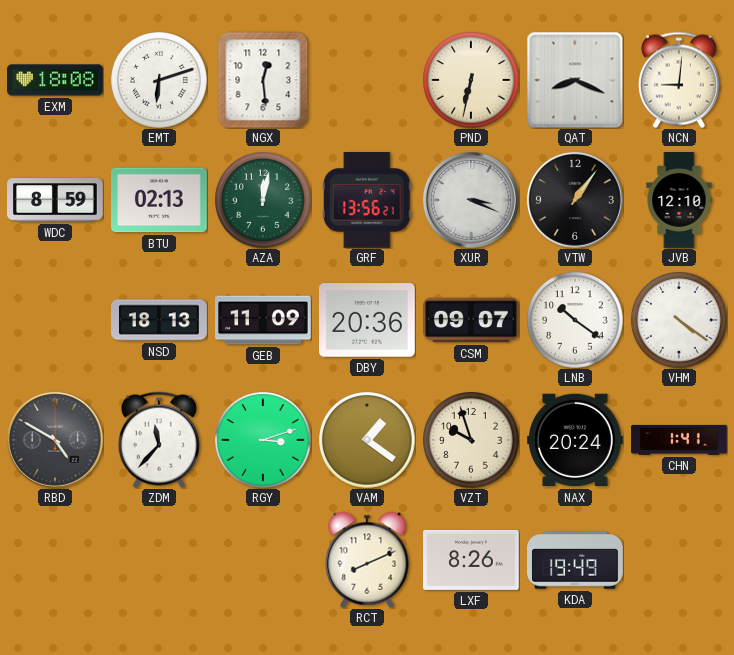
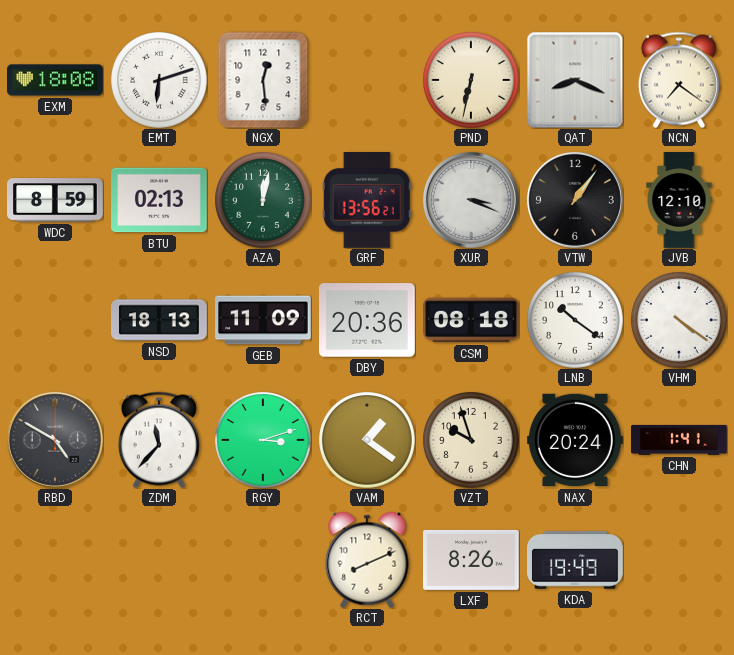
NCN: 9:01 -> 7:21
CSM: 09:07 -> 08:18
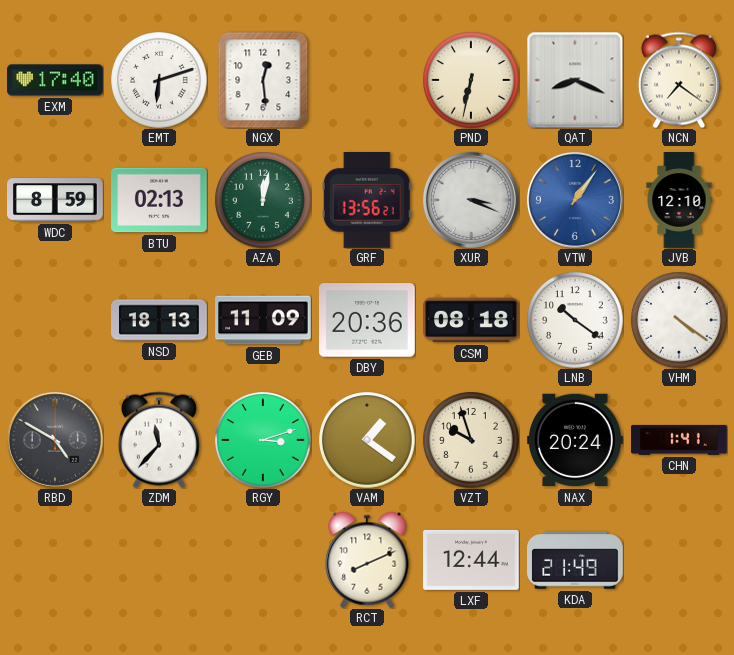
EXM: 18:08 -> 17:40
VTW dial: black -> blue
LXF: 8:26 -> 12:44
KDA: 19:49 -> 21:49
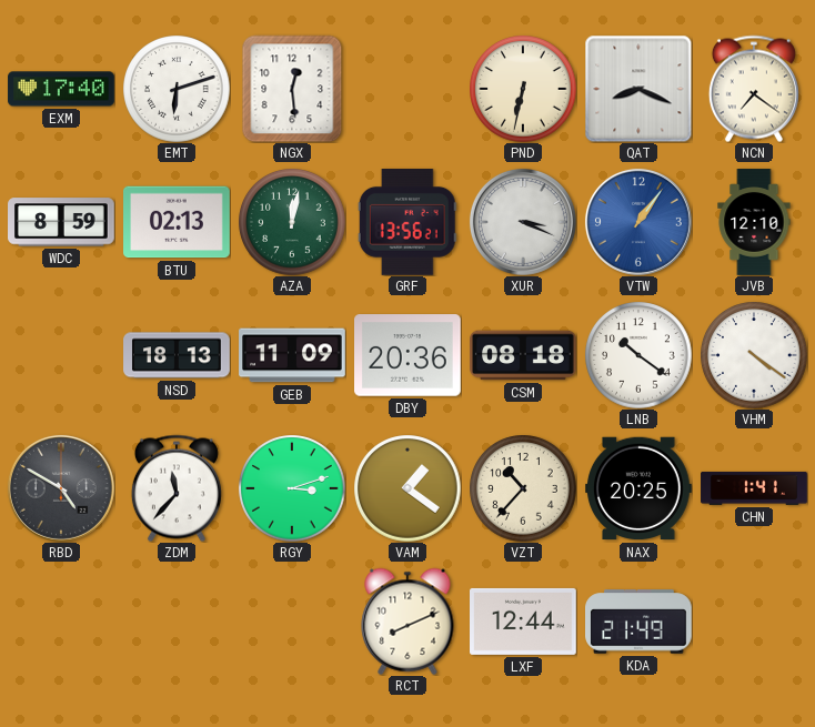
VZT: 9:57 -> 10:37
NAX: 20:24 -> 20:25
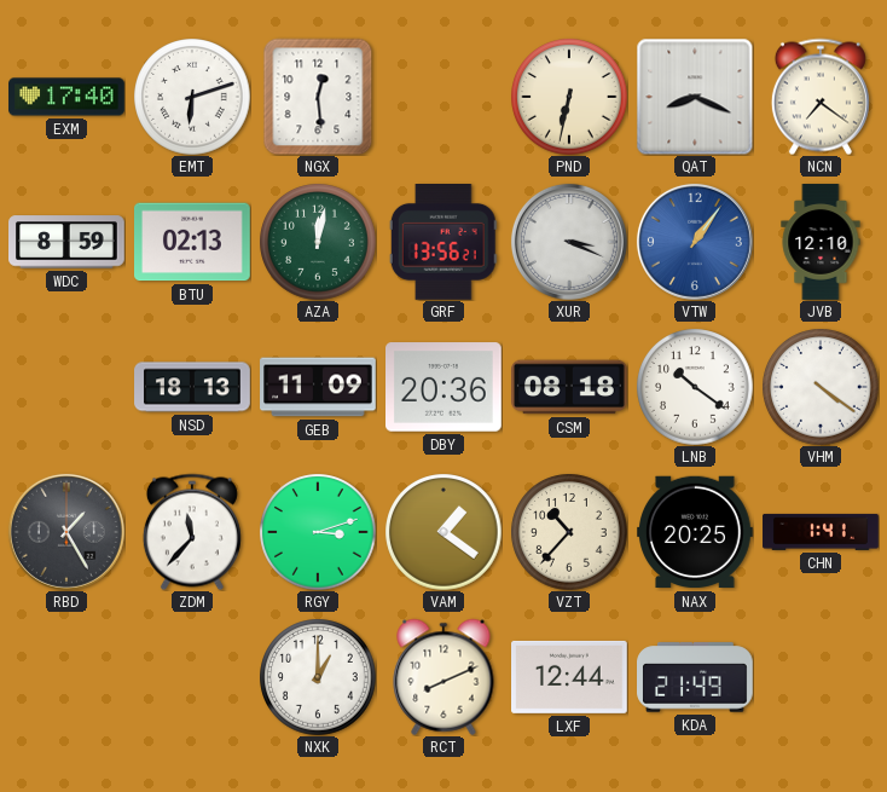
RBD: 4:50 -> 1:25
NXK: none -> 1:00
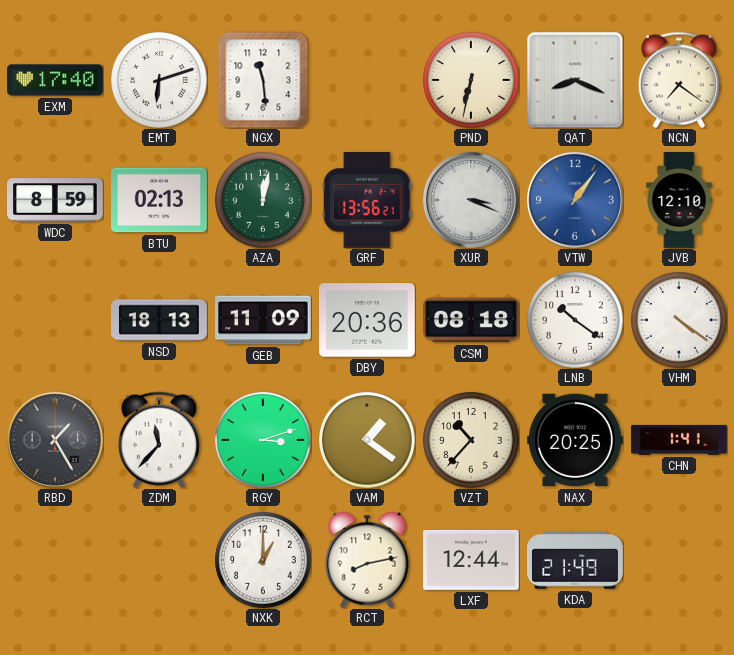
NGX: 12:29 -> 11:29
RCT: 8:11 -> 8:13
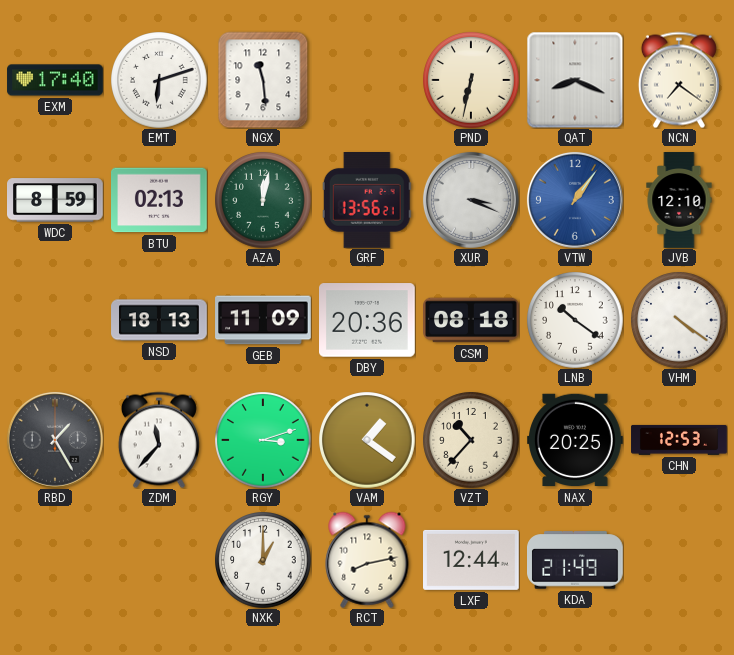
CHN: 1:41 -> 12:53
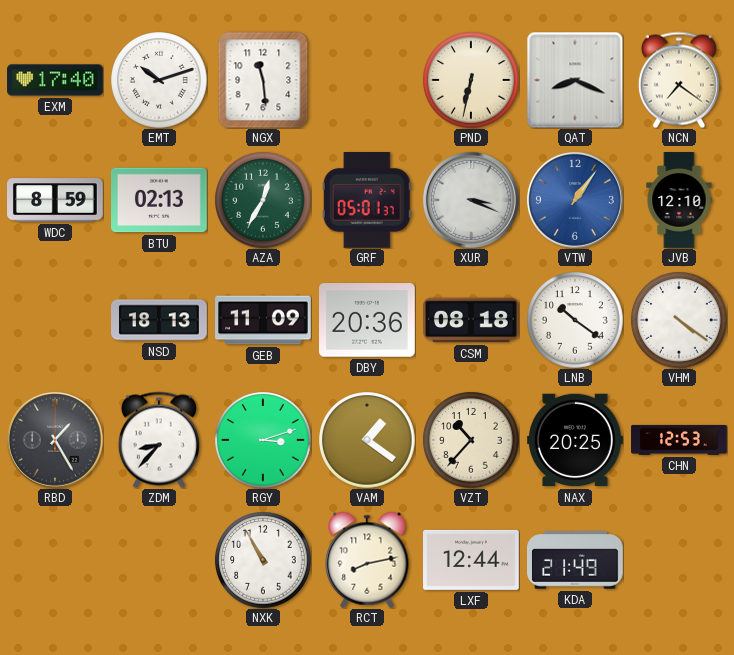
EMT: 6:12 -> 10:12
AZA: 12:02 -> 12:35
GRF: 13:56 -> 05:01
ZDM: 11:37 -> 8:37
NXK: 1:00 -> 10:55
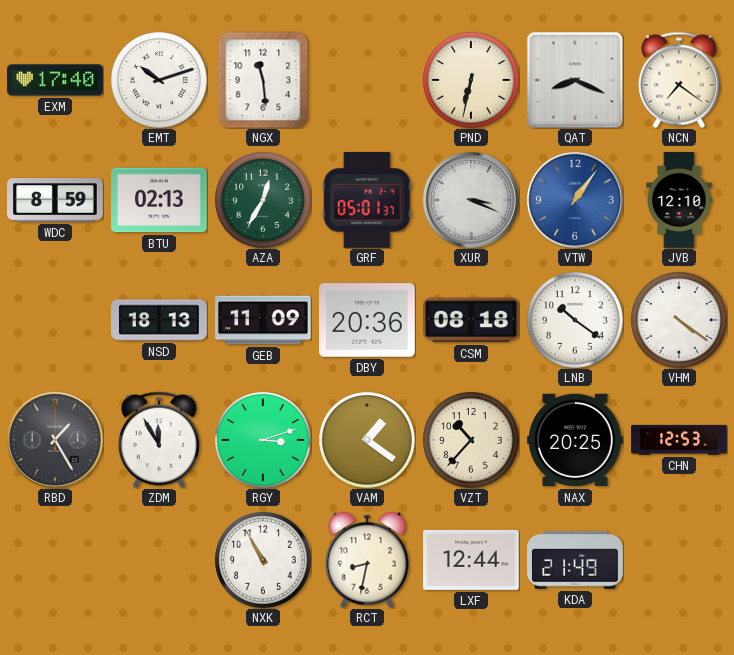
ZDM: 8:37 -> 11:55
RCT: 8:13 -> 8:32
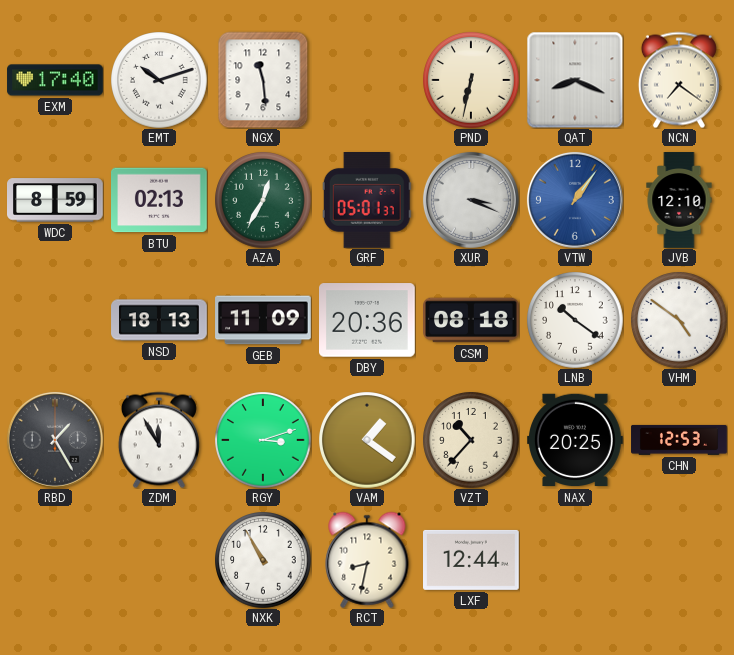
VHM: 4:21 -> 4:51
KDA: 21:49 -> none
